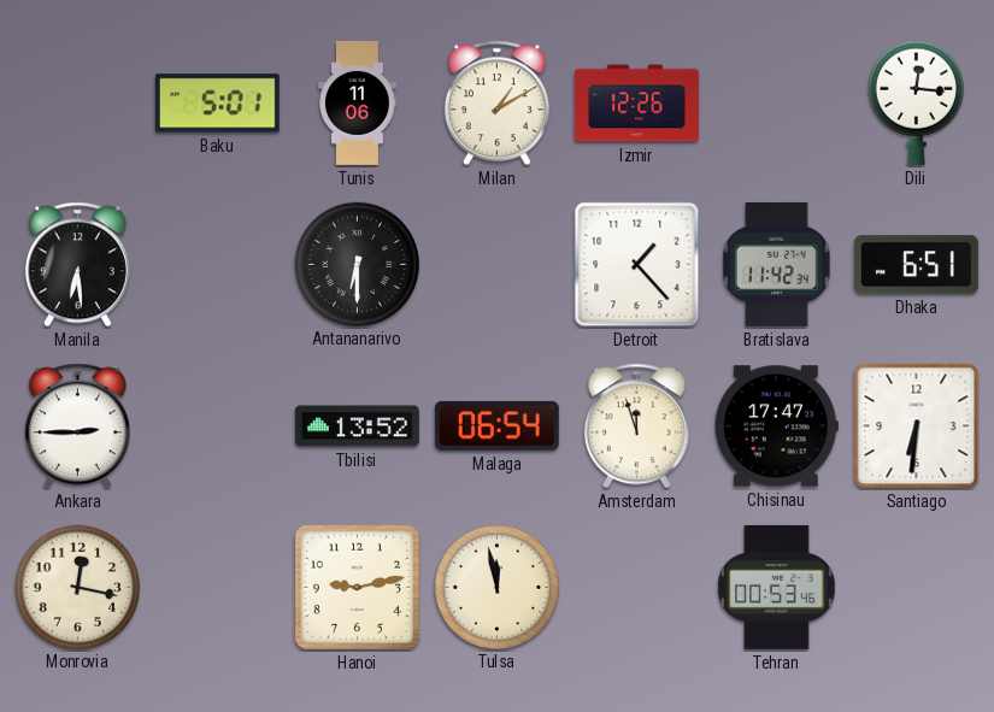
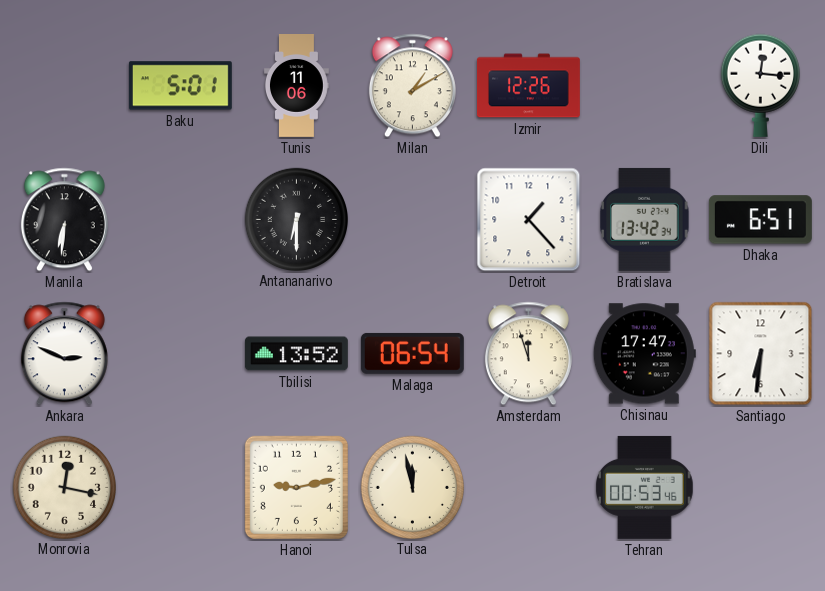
Manila: 6:29 -> 6:31
Bratislava: 11:42 -> 13:42
Ankara: 2:45 -> 2:49
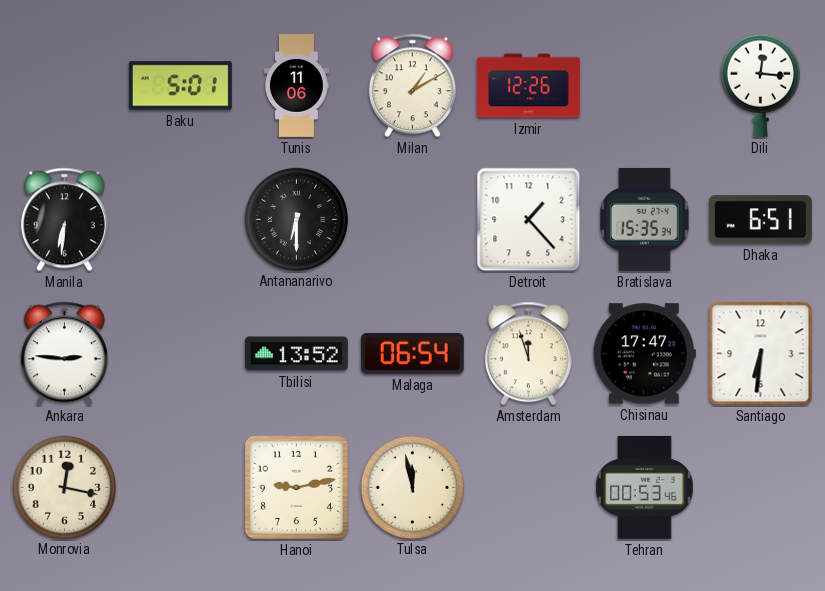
Bratislava: 13:42 -> 15:35
Ankara: 2:49 -> 2:46
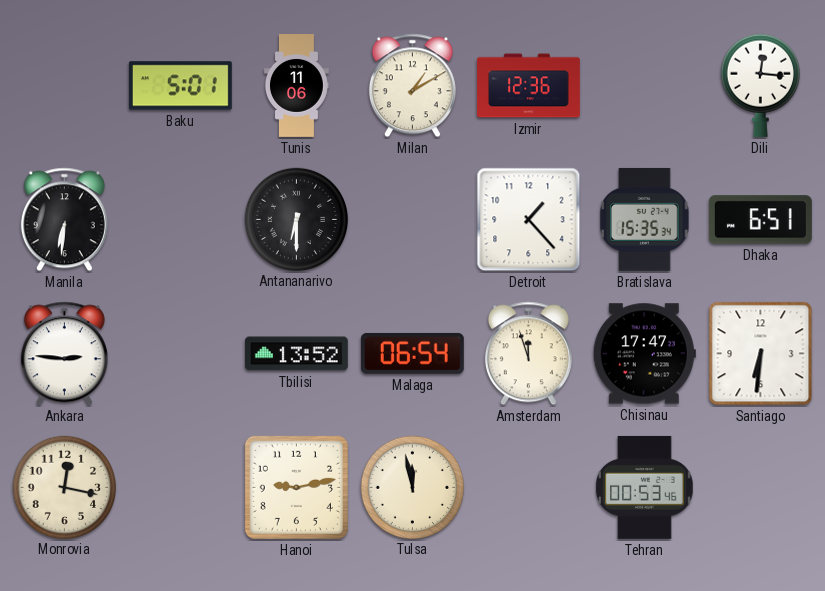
Izmir: 12:26 -> 12:36
